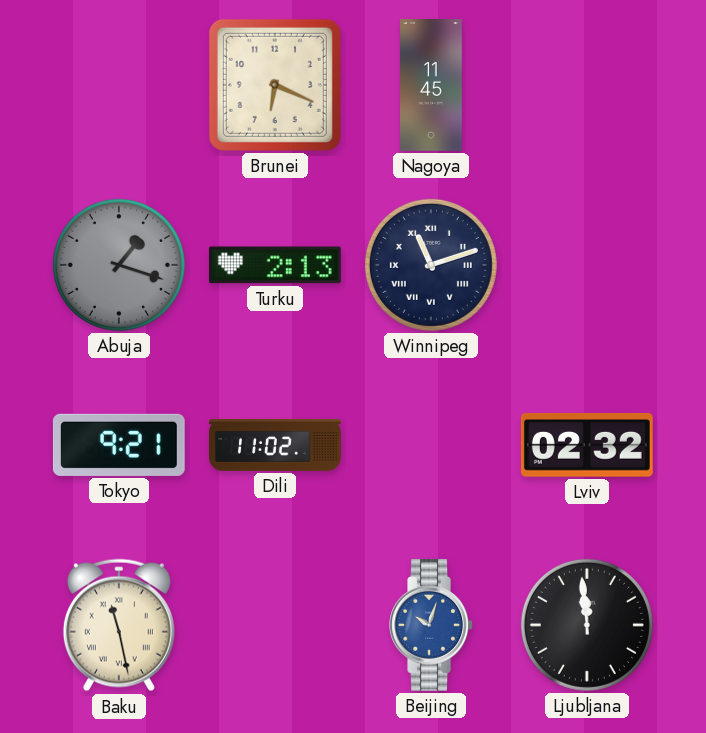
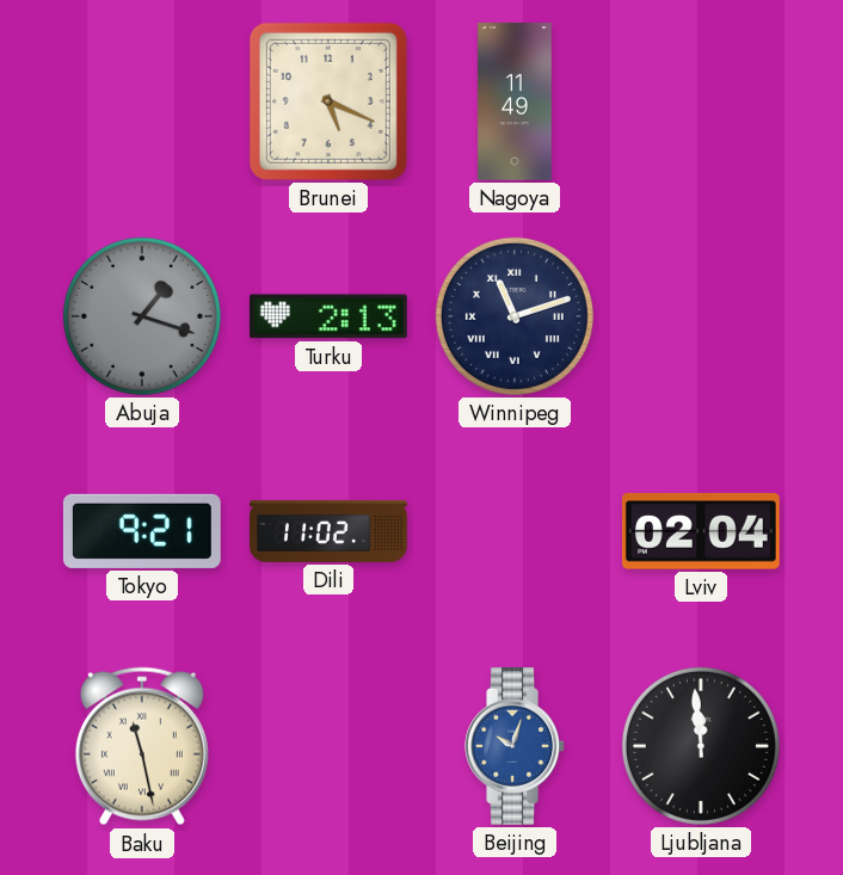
Brunei: 6:19 -> 5:19
Nagoya: 11:45 -> 11:49
Lviv: 02:32 -> 02:04
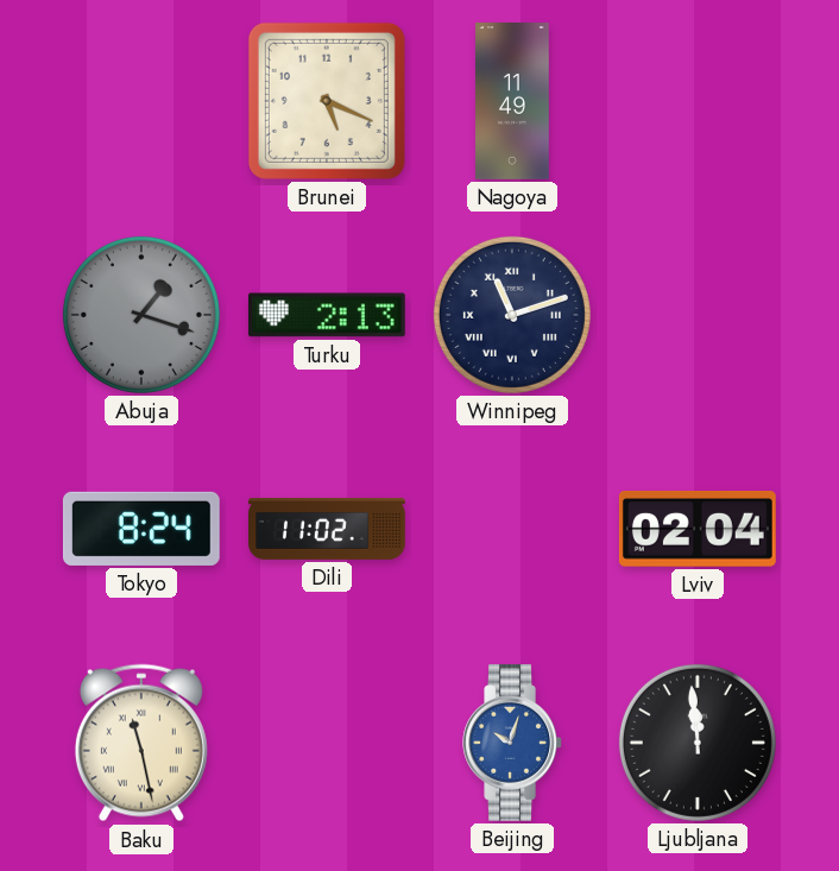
Tokyo: 9:21 -> 8:24
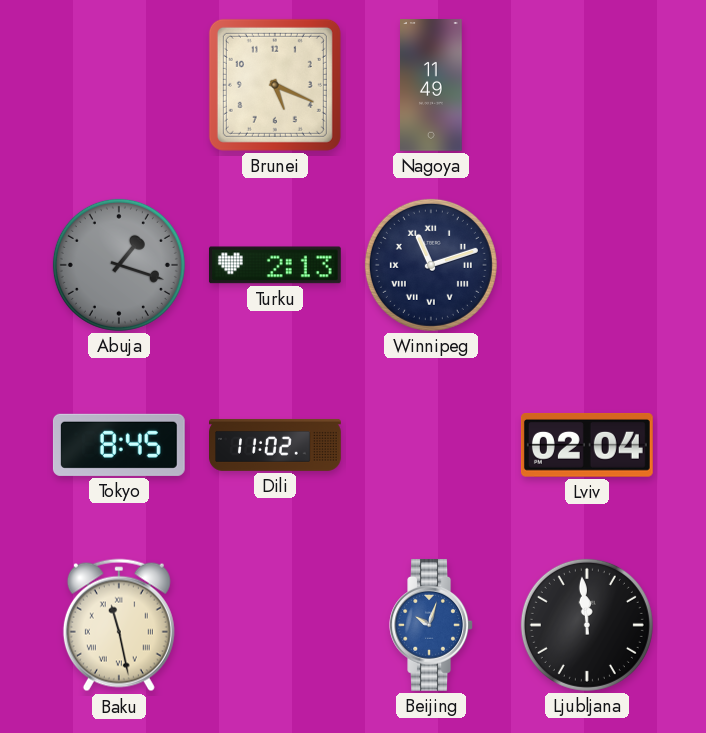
Tokyo: 8:24 -> 8:45
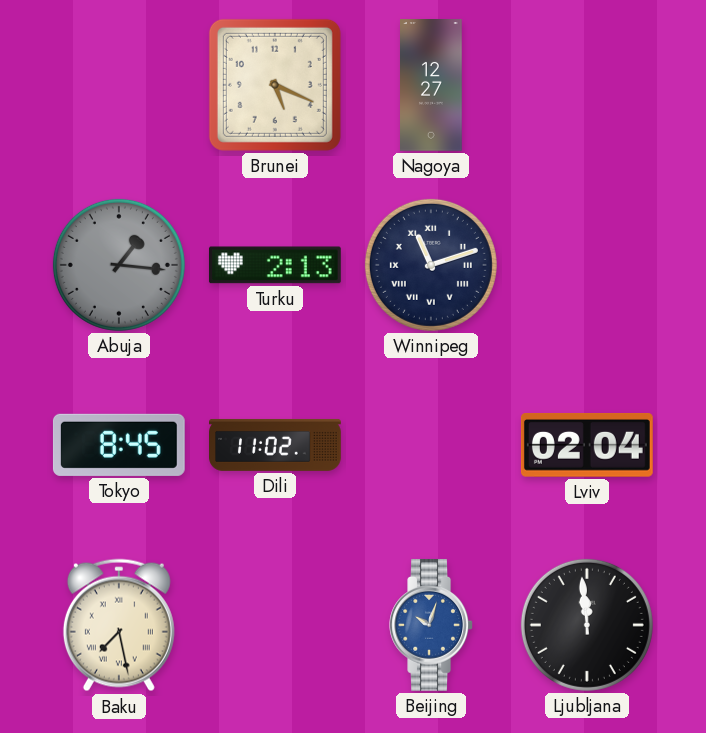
Nagoya: 11:49 -> 12:27
Abuja: 1:18 -> 1:16
Baku: 11:28 -> 7:28
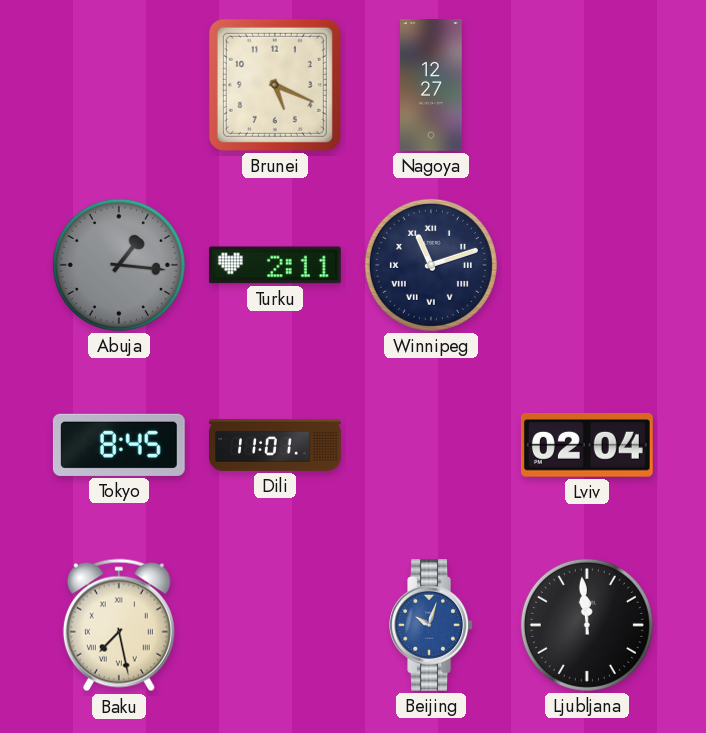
Turku: 2:13 -> 2:11
Dili: 11:02 -> 11:01
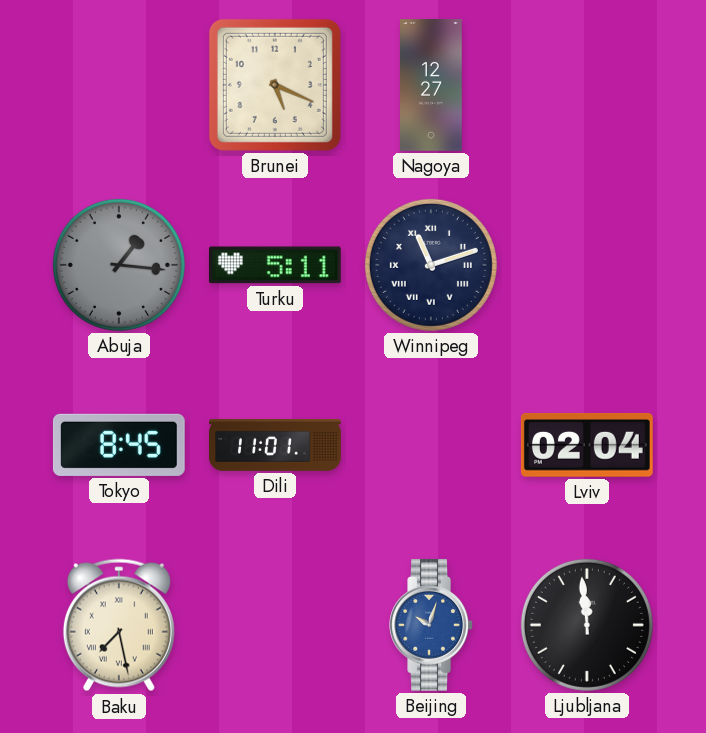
Turku: 2:11 -> 5:11
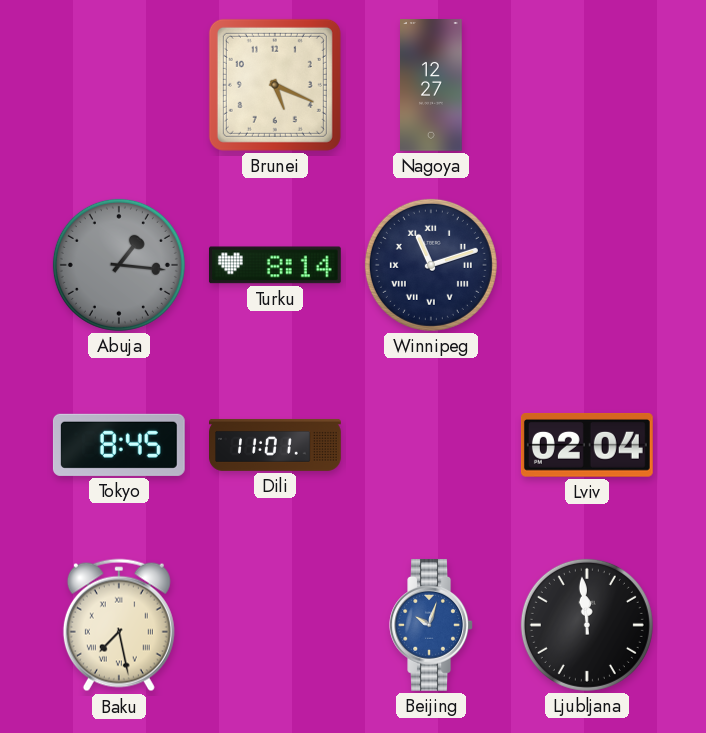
Turku: 5:11 -> 8:14
